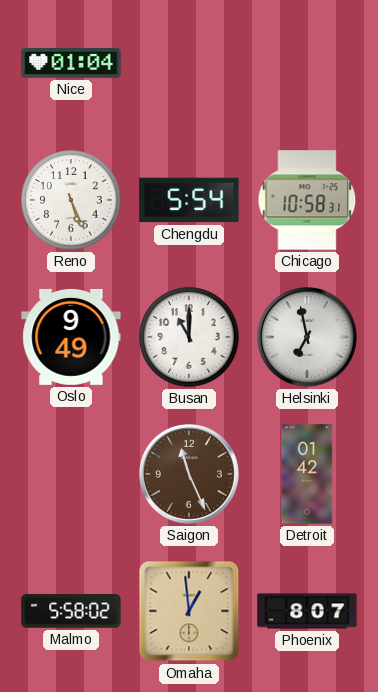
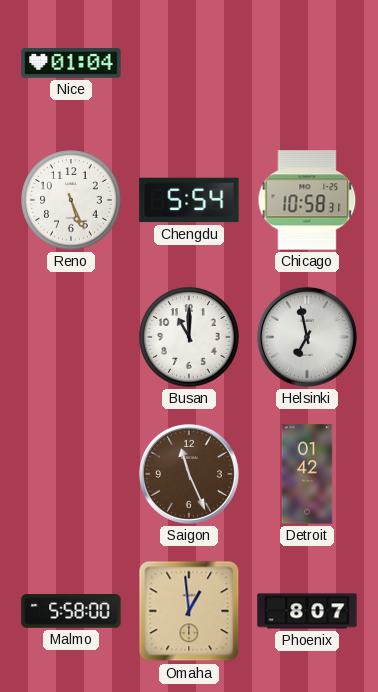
Oslo: 9:49 -> none
Malmo: 5:58:02 -> 5:58:00
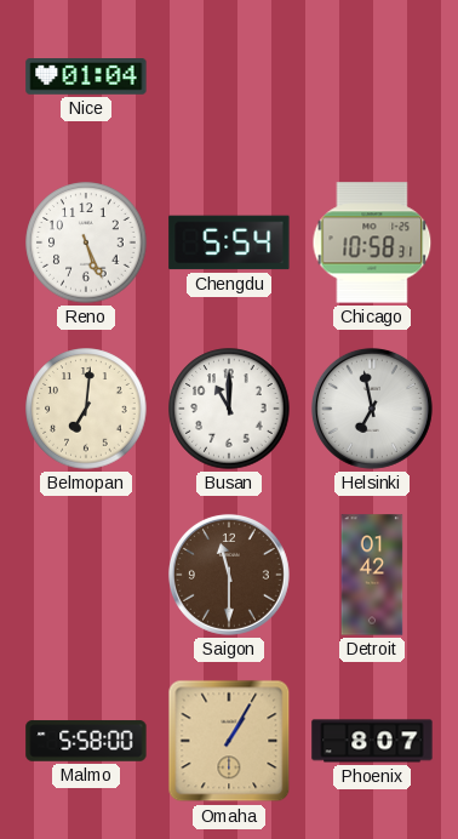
Belmopan: none -> 7:01
Saigon: 11:26 -> 11:30
Omaha: 12:59 -> 1:05
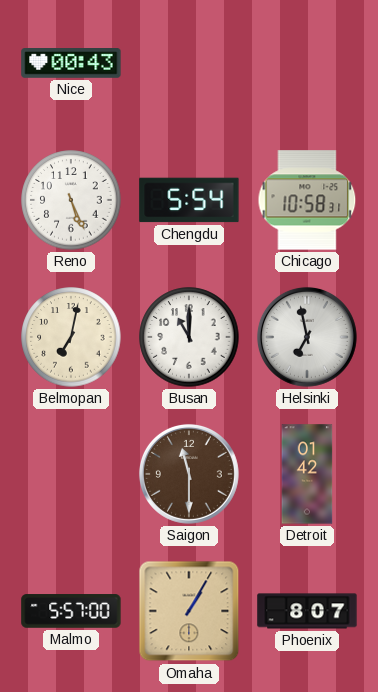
Nice: 01:04 -> 00:43
Belmopan: 7:01 -> 7:02
Malmo: 5:58 -> 5:57
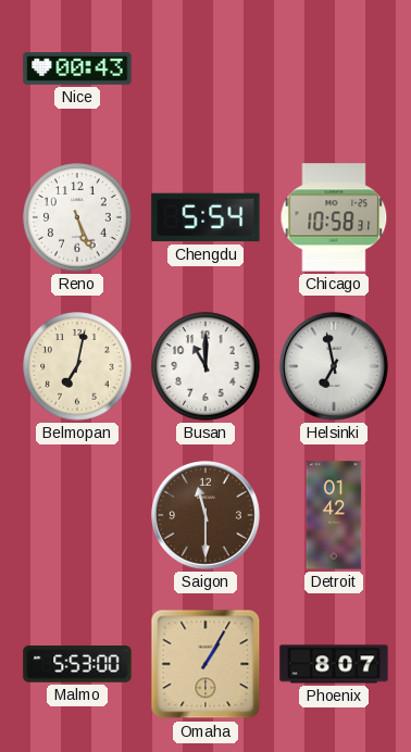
Malmo: 5:57 -> 5:53
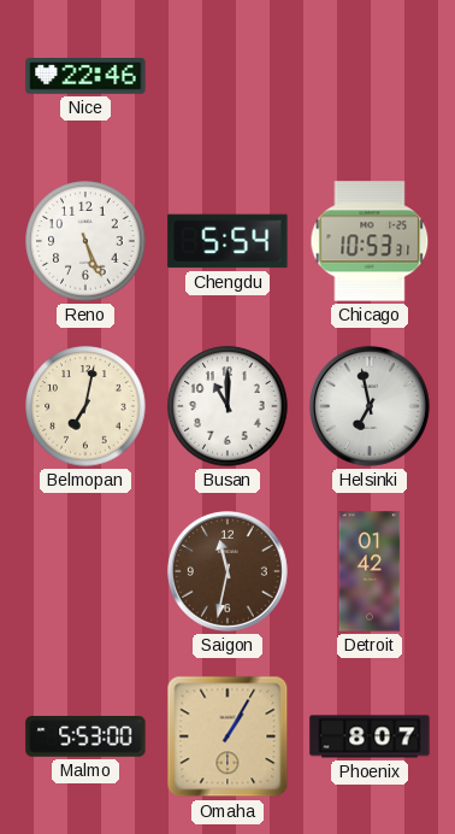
Nice: 00:43 -> 22:46
Chicago: 10:58 -> 10:53
Saigon: 11:30 -> 11:32
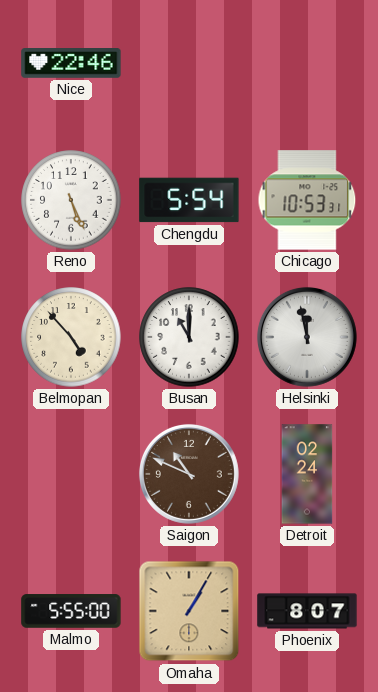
Belmopan: 7:02 -> 4:53
Helsinki: 6:58 -> 11:58
Saigon: 11:32 -> 10:49
Detroit: 01:42 -> 02:24
Malmo: 5:53 -> 5:55
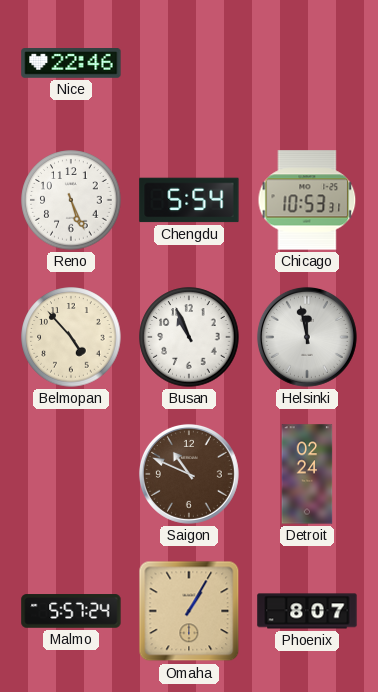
Busan: 11:00 -> 10:56
Malmo: 5:55 -> 5:57
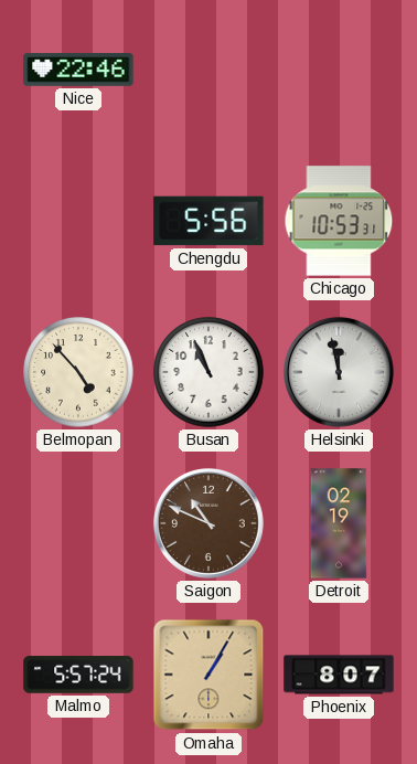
Reno: 5:26 -> none
Chengdu: 5:54 -> 5:56
Detroit: 02:24 -> 02:19
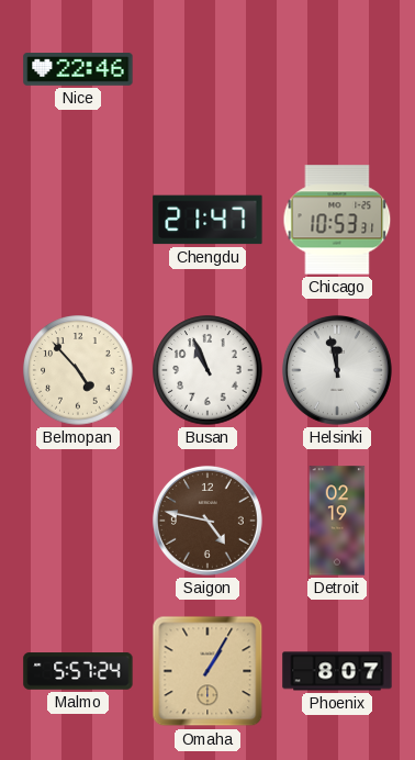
Chengdu: 5:56 -> 21:47
Saigon: 10:49 -> 4:47
